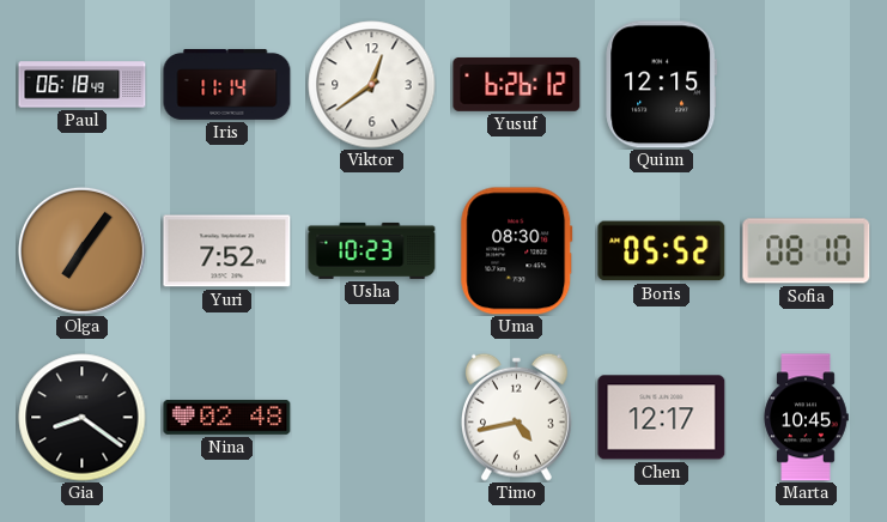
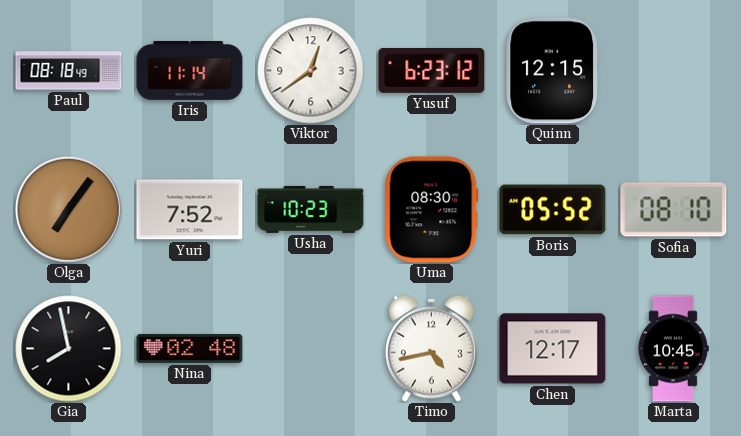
Paul: 06:18 -> 08:18
Yusuf: 6:26 -> 6:23
Gia: 8:21 -> 7:58
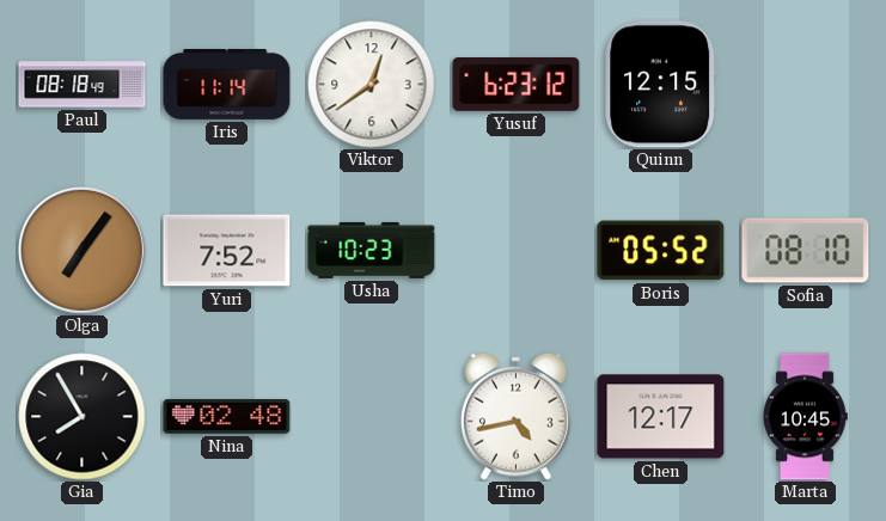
Uma: 08:30 -> none
Gia: 7:58 -> 7:55
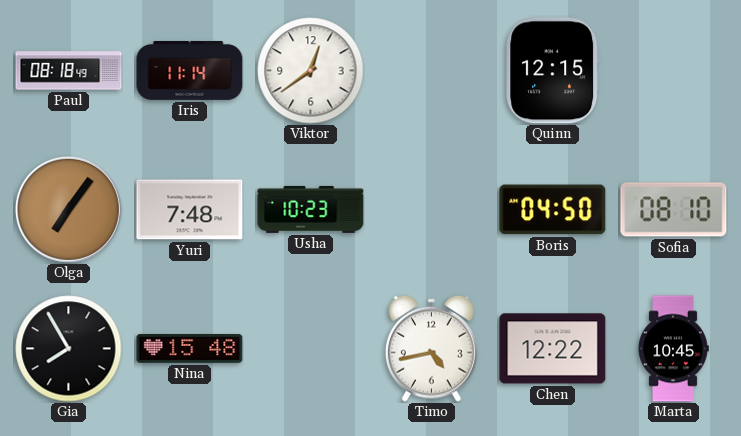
Yusuf: 6:23 -> none
Yuri: 7:52 -> 7:48
Boris: 05:52 -> 04:50
Nina: 02:48 -> 15:48
Chen: 12:17 -> 12:22
